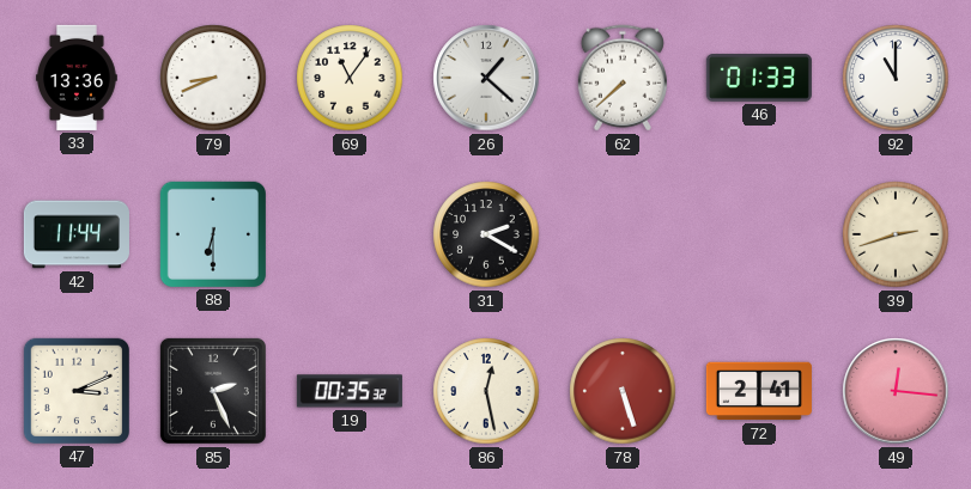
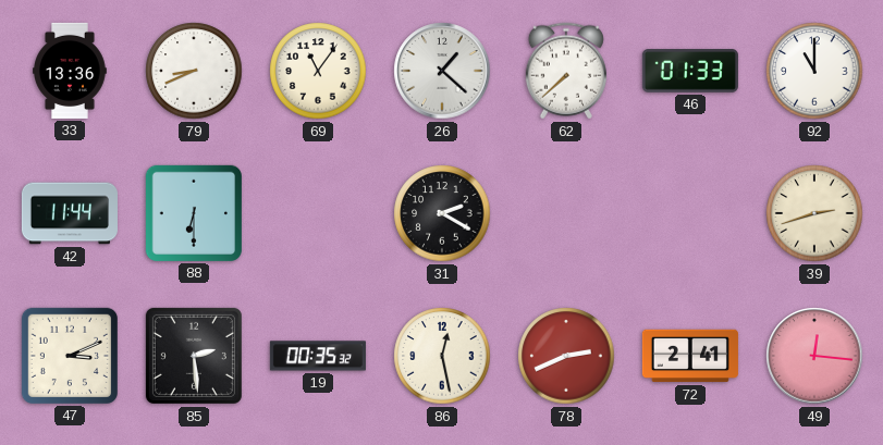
85: 2:26 -> 2:29
78: 5:27 -> 2:41
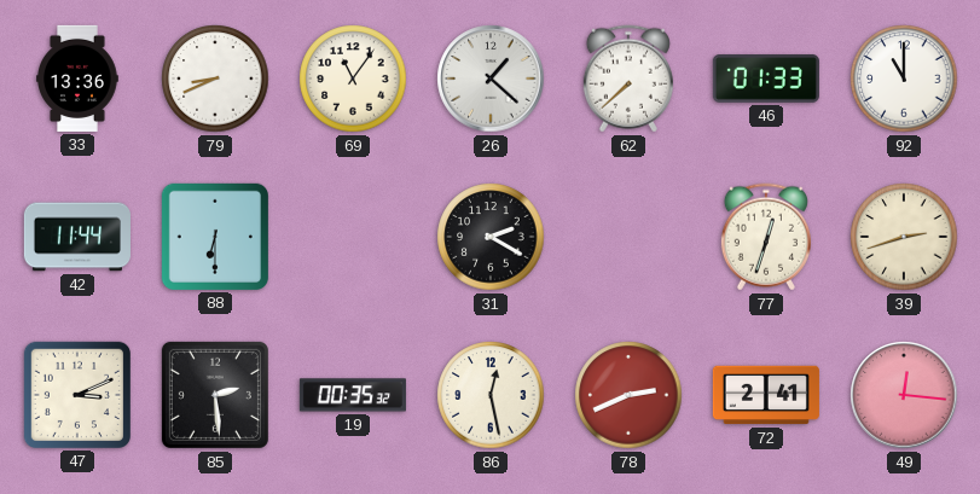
77: none -> 12:33
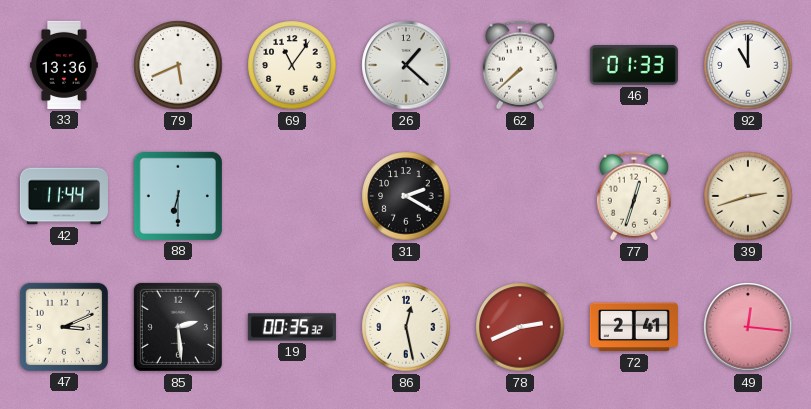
79: 8:41 -> 5:41
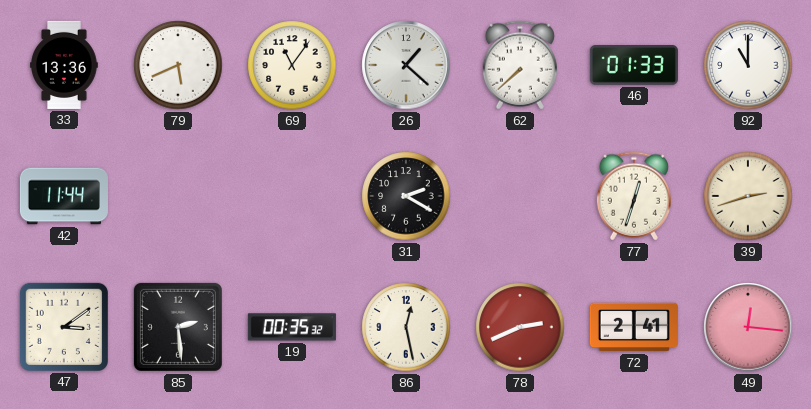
88: 6:30 -> none
47: 3:11 -> 3:09
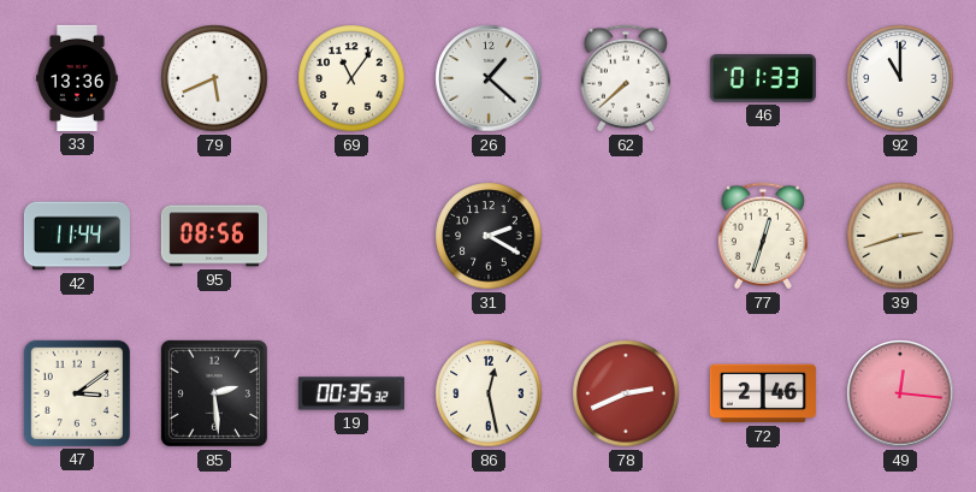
95: none -> 08:56
72: 2:41 -> 2:46
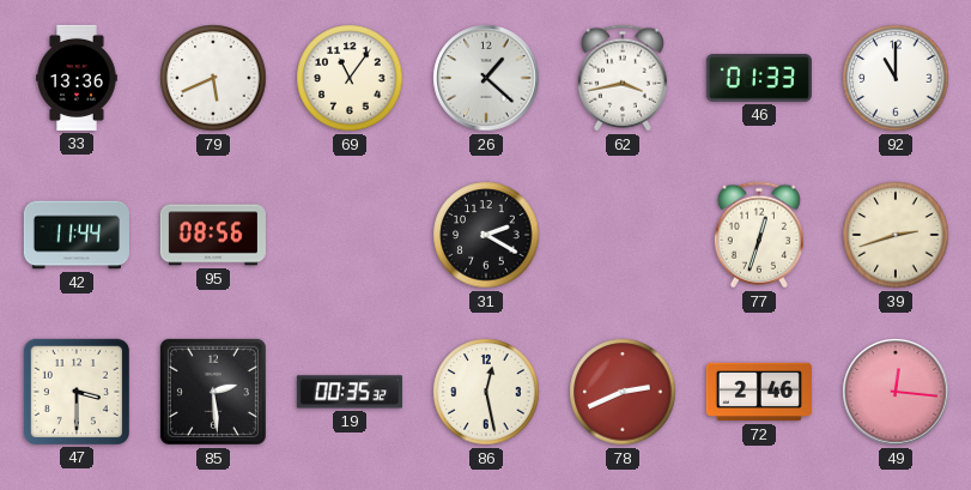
62: 7:38 -> 3:43
47: 3:09 -> 3:30
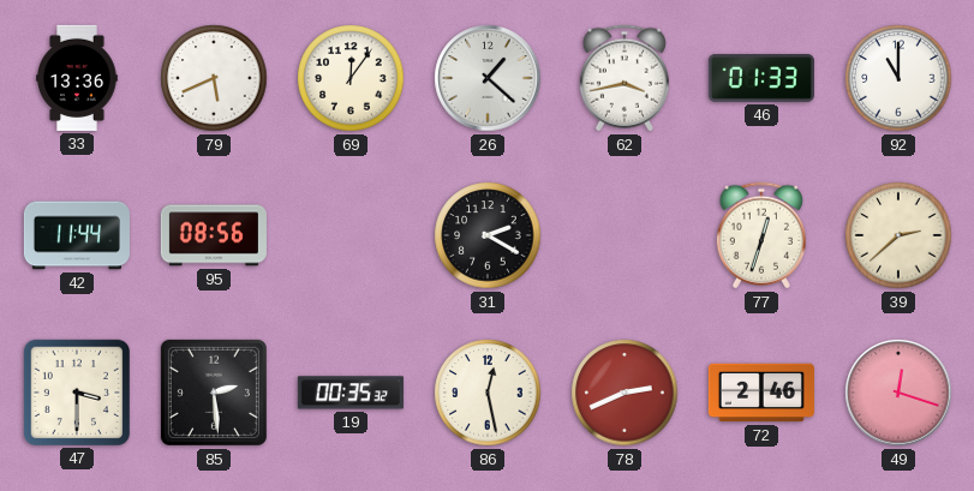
69: 11:06 -> 12:06
39: 2:42 -> 2:38
49: 12:16 -> 12:18
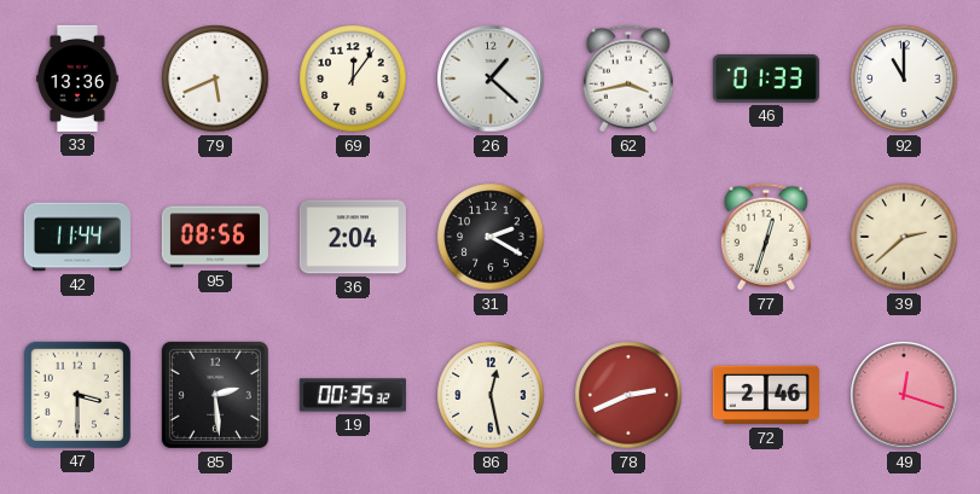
36: none -> 2:04
